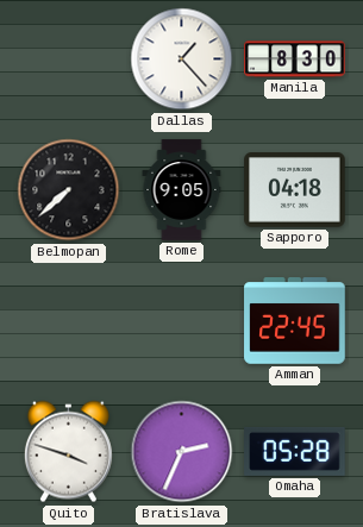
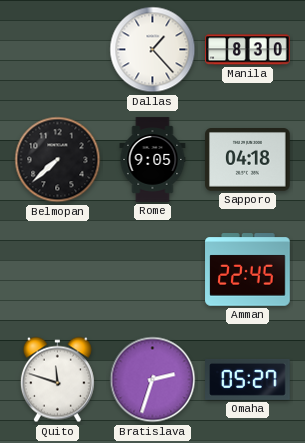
Quito: 3:48 -> 11:48
Bratislava: 2:34 -> 2:33
Omaha: 05:28 -> 05:27
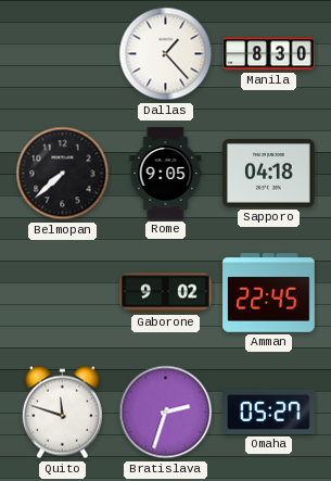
Gaborone: none -> 9:02
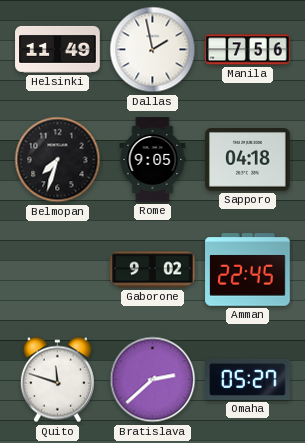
Helsinki: none -> 11:49
Dallas: 1:23 -> 1:58
Manila: 8:30 -> 7:56
Belmopan: 7:38 -> 7:33
Bratislava: 2:33 -> 2:38
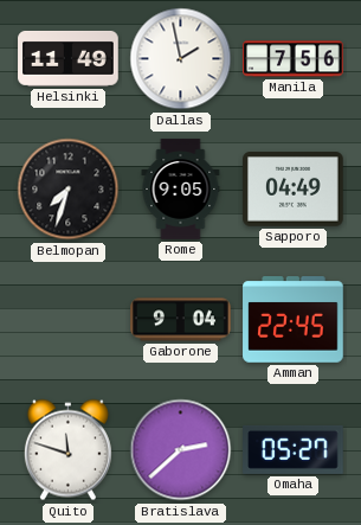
Sapporo: 04:18 -> 04:49
Gaborone: 9:02 -> 9:04
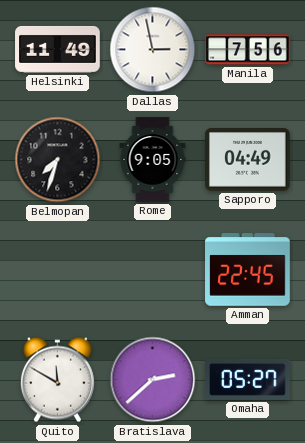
Dallas: 1:58 -> 2:58
Gaborone: 9:04 -> none
Quito: 11:48 -> 11:50
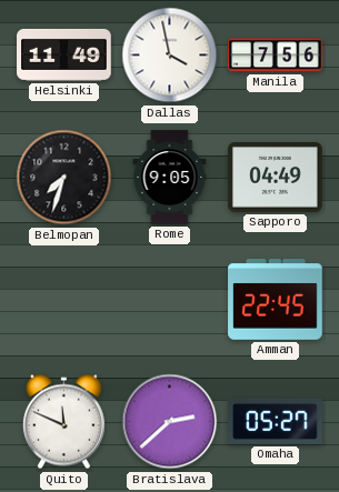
Dallas: 2:58 -> 3:58
Quito: 11:50 -> 11:49
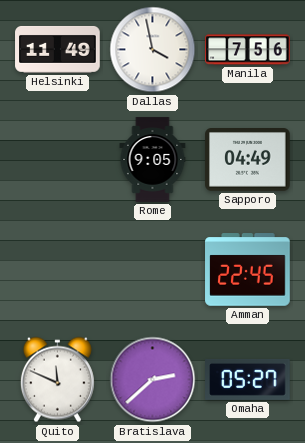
Belmopan: 7:33 -> none
